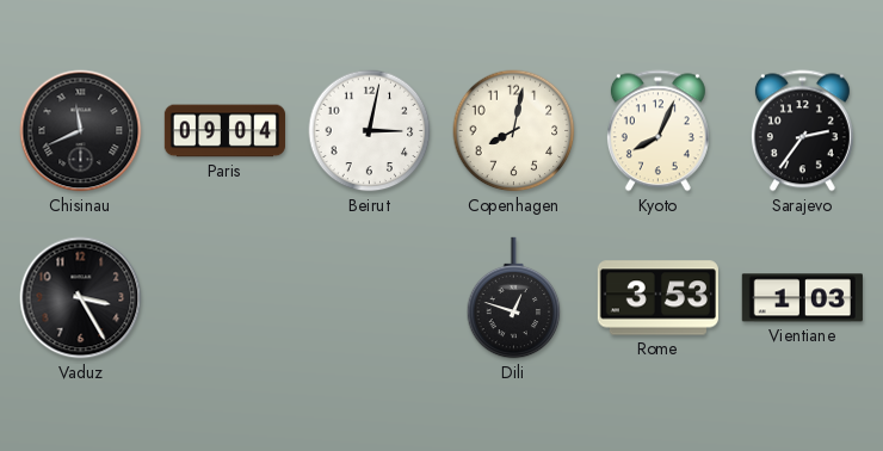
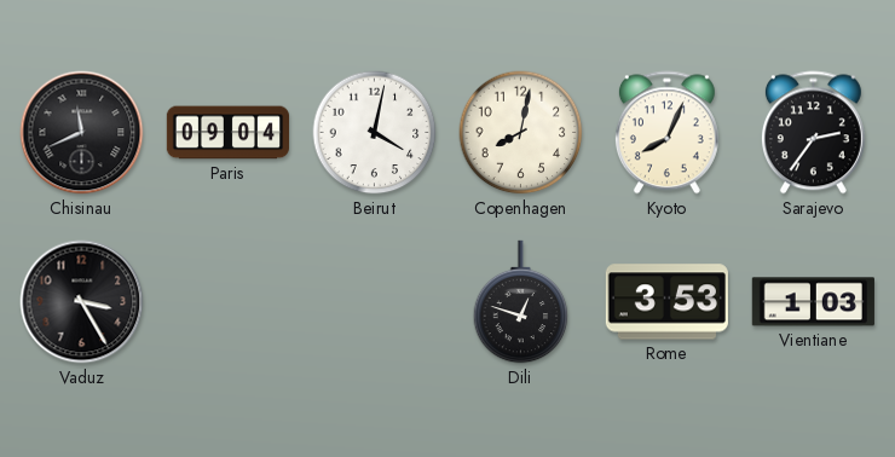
Beirut: 3:02 -> 4:02
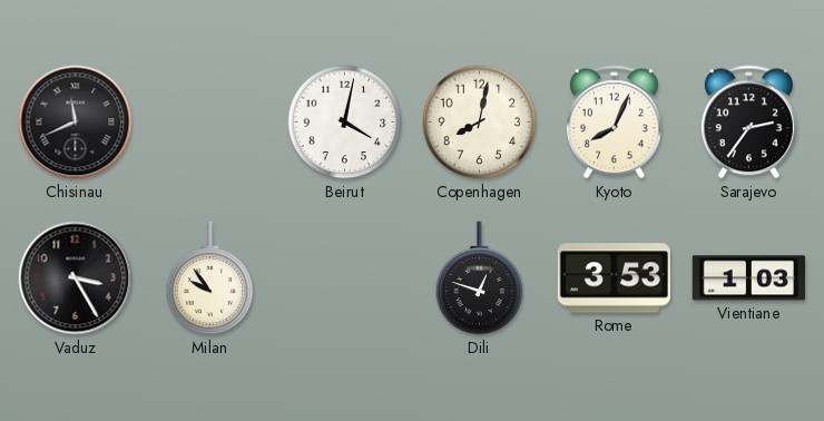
Paris: 09:04 -> none
Milan: none -> 9:54
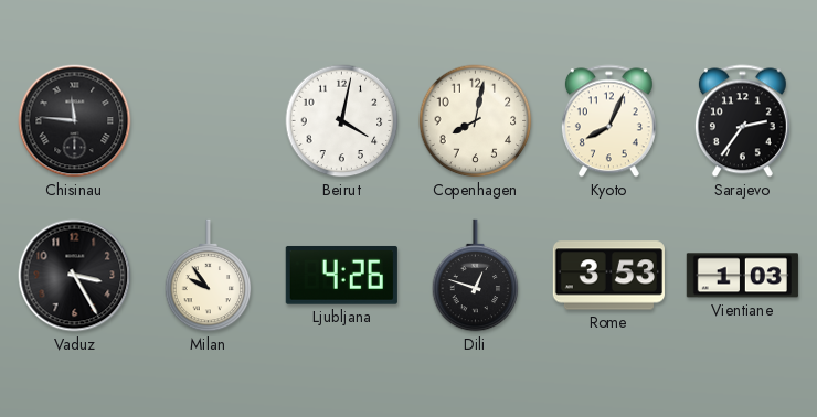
Chisinau: 11:41 -> 11:46
Ljubljana: none -> 4:26
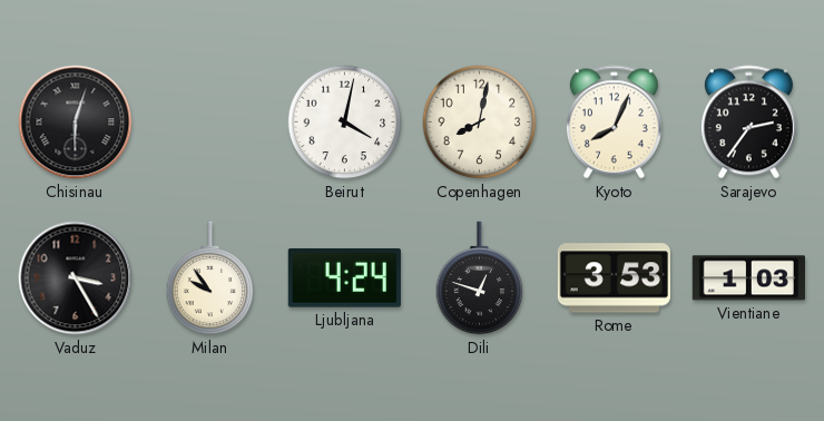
Chisinau: 11:46 -> 6:03
Ljubljana: 4:26 -> 4:24
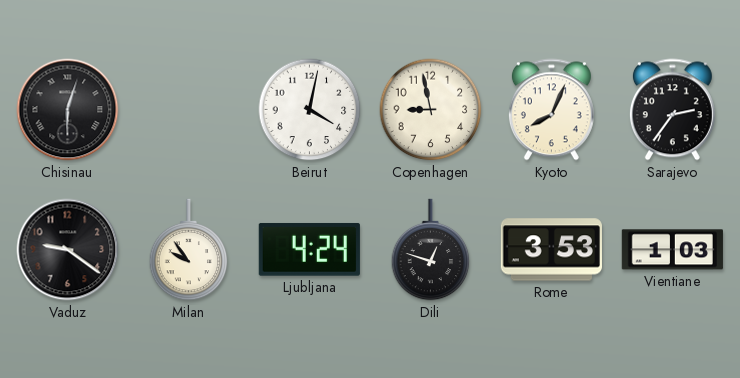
Copenhagen: 8:02 -> 8:58
Vaduz: 3:25 -> 9:21
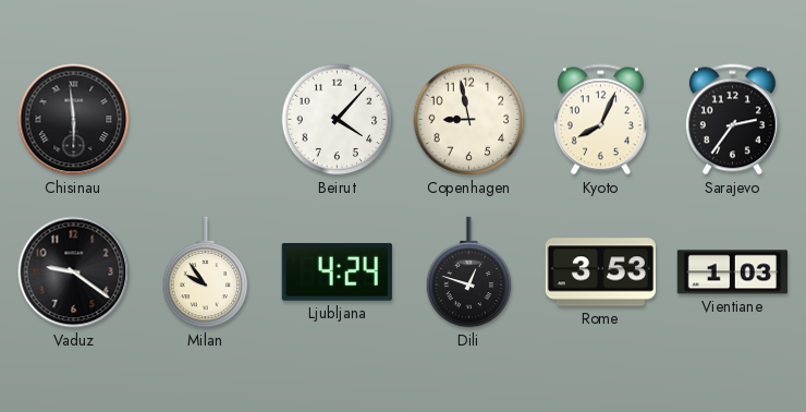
Chisinau: 6:03 -> 5:59
Beirut: 4:02 -> 4:07
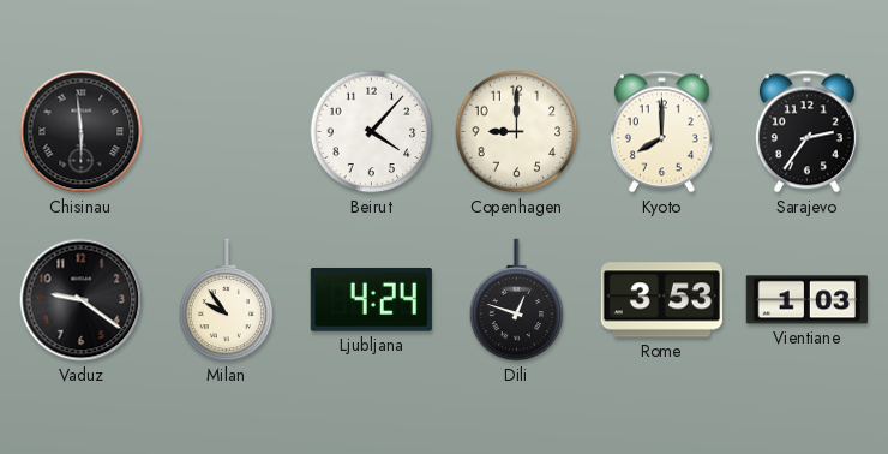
Copenhagen: 8:58 -> 9:00
Kyoto: 8:04 -> 8:00
